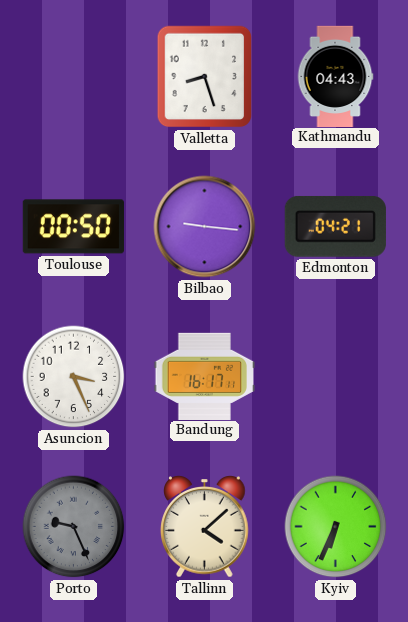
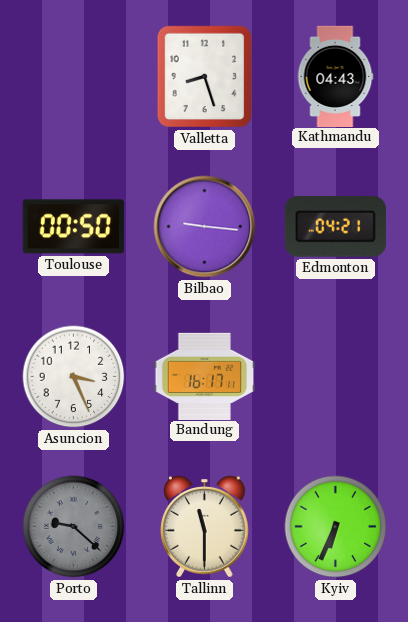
Porto: 9:26 -> 9:22
Tallinn: 4:08 -> 11:30
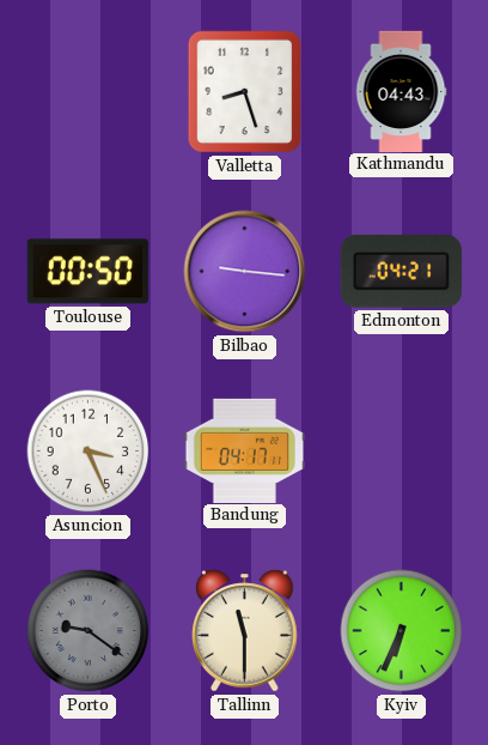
Bandung: 16:17 -> 04:17
Porto: 9:22 -> 9:21
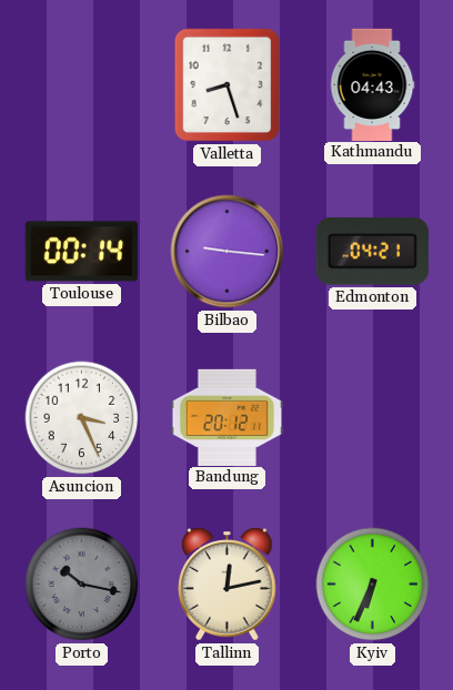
Toulouse: 00:50 -> 00:14
Bandung: 04:17 -> 20:12
Porto: 9:21 -> 10:17
Tallinn: 11:30 -> 12:13
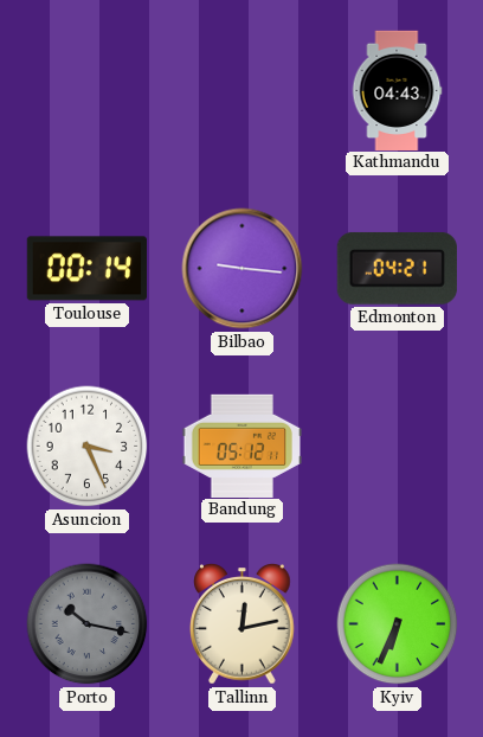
Valletta: 8:27 -> none
Bandung: 20:12 -> 05:12
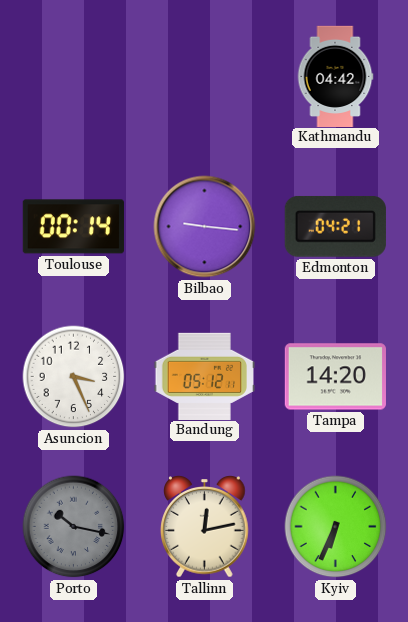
Kathmandu: 04:43 -> 04:42
Tampa: none -> 14:20
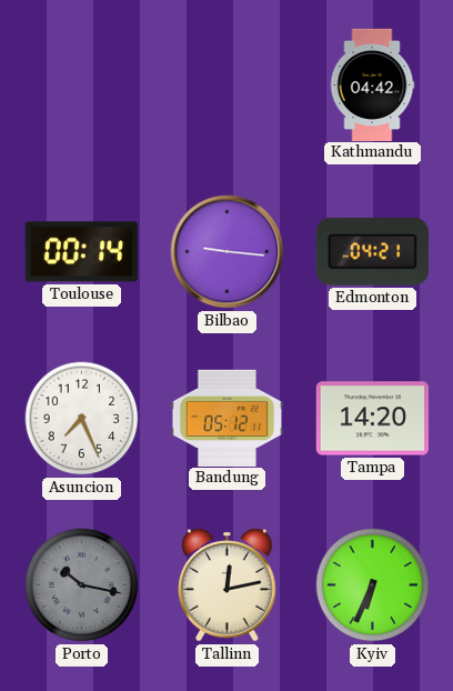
Asuncion: 3:26 -> 7:26
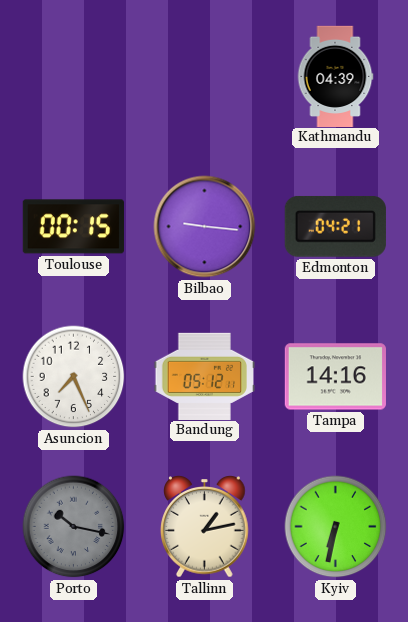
Kathmandu: 04:42 -> 04:39
Toulouse: 00:14 -> 00:15
Tampa: 14:20 -> 14:16
Tallinn: 12:13 -> 1:13
Kyiv: 6:34 -> 6:32
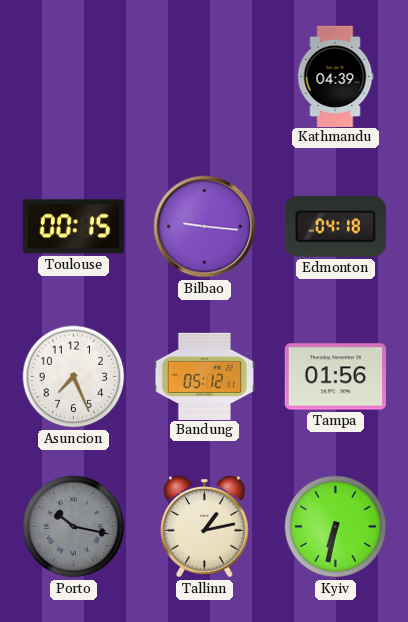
Edmonton: 04:21 -> 04:18
Tampa: 14:16 -> 01:56
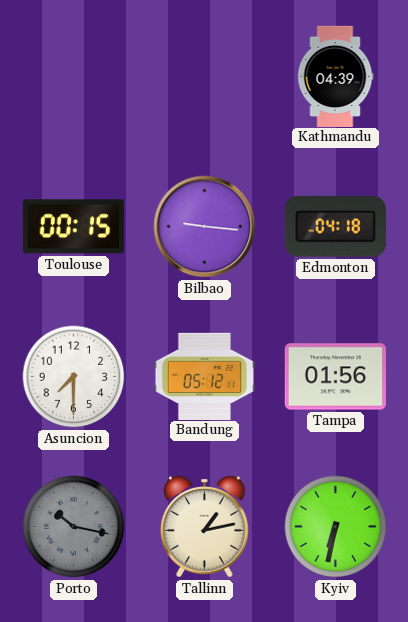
Asuncion: 7:26 -> 7:30
